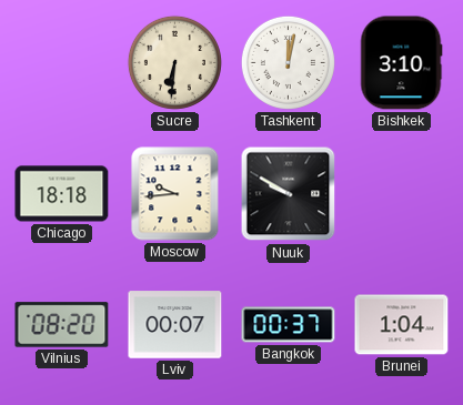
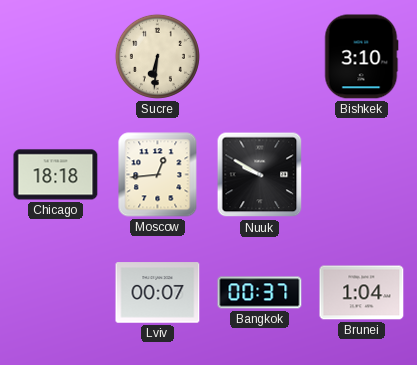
Tashkent: 12:02 -> none
Moscow: 9:44 -> 12:44
Vilnius: 08:20 -> none
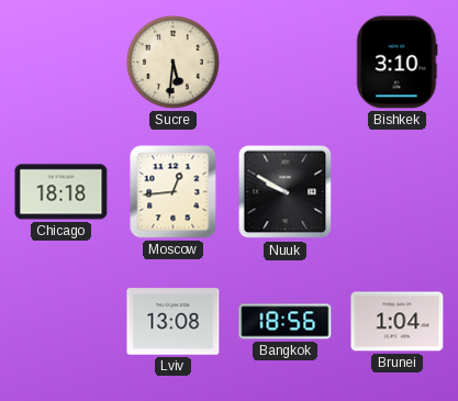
Sucre: 6:31 -> 5:31
Lviv: 00:07 -> 13:08
Bangkok: 00:37 -> 18:56
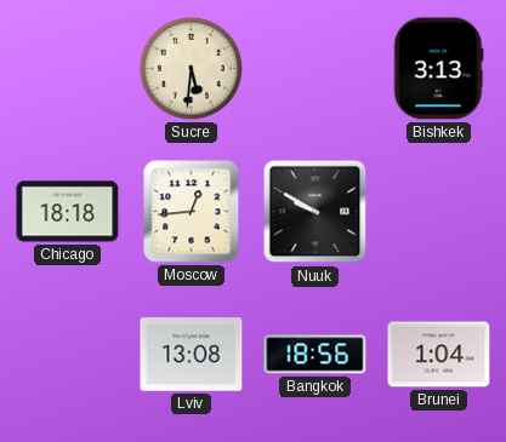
Bishkek: 3:10 -> 3:13
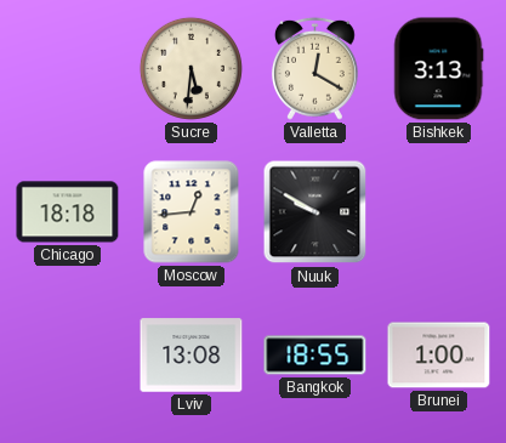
Valletta: none -> 12:20
Bangkok: 18:56 -> 18:55
Brunei: 1:04 -> 1:00
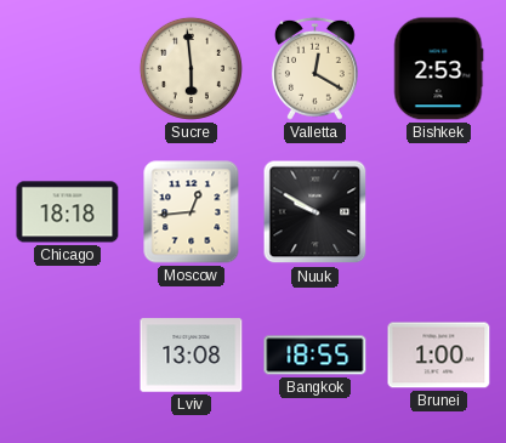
Sucre: 5:31 -> 5:59
Bishkek: 3:13 -> 2:53
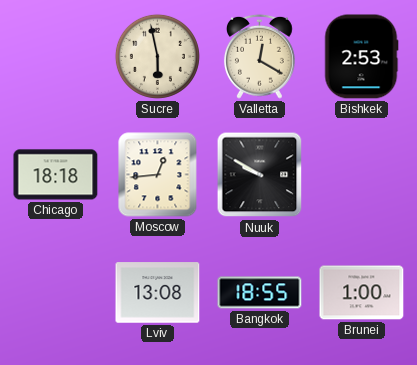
Sucre: 5:59 -> 5:58
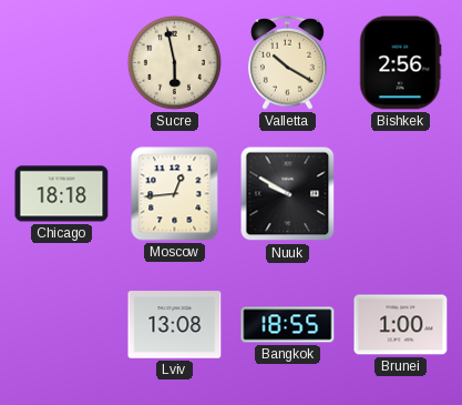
Valletta: 12:20 -> 10:20
Bishkek: 2:53 -> 2:56
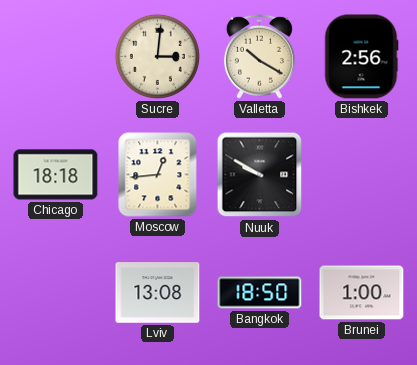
Sucre: 5:58 -> 3:01
Bangkok: 18:55 -> 18:50
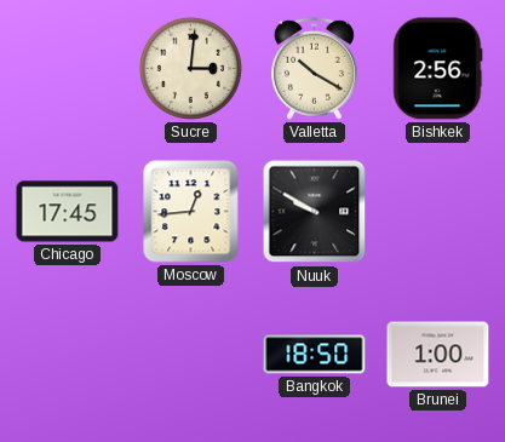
Chicago: 18:18 -> 17:45
Lviv: 13:08 -> none
